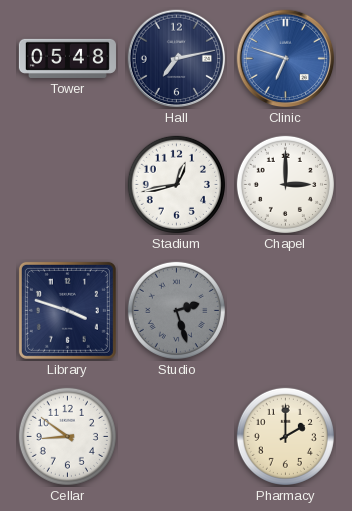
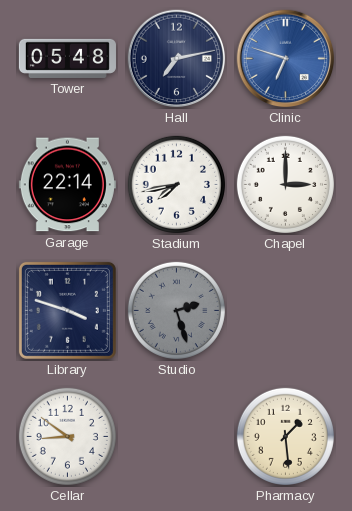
Garage: none -> 22:14
Stadium: 12:43 -> 7:43
Pharmacy: 2:00 -> 1:29
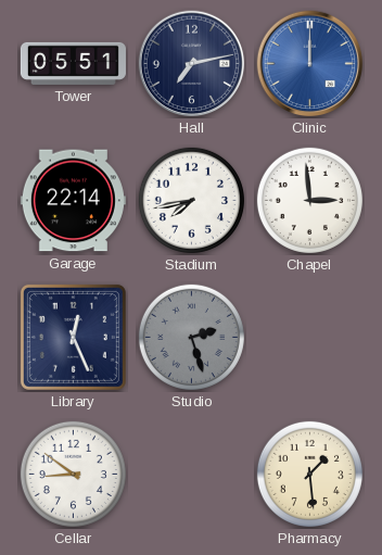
Tower: 05:48 -> 05:51
Clinic: 6:48 -> 12:00
Chapel: 3:00 -> 2:59
Library: 3:48 -> 12:26
